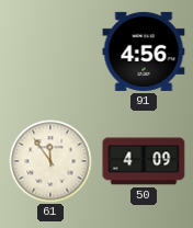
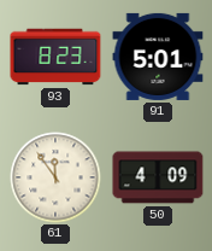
93: none -> 8:23
91: 4:56 -> 5:01
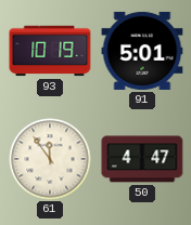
93: 8:23 -> 10:19
50: 4:09 -> 4:47
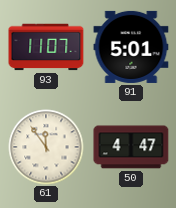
93: 10:19 -> 11:07
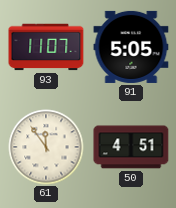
91: 5:01 -> 5:05
50: 4:47 -> 4:51
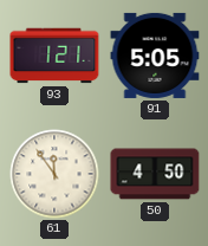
93: 11:07 -> 1:21
50: 4:51 -> 4:50
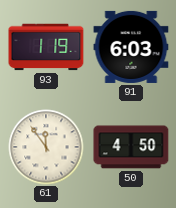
93: 1:21 -> 1:19
91: 5:05 -> 6:03
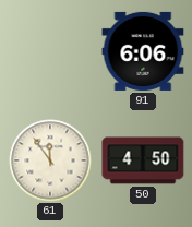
93: 1:19 -> none
91: 6:03 -> 6:06
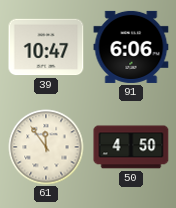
39: none -> 10:47
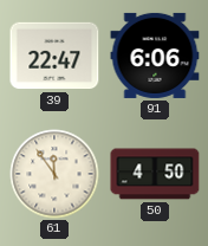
39: 10:47 -> 22:47
